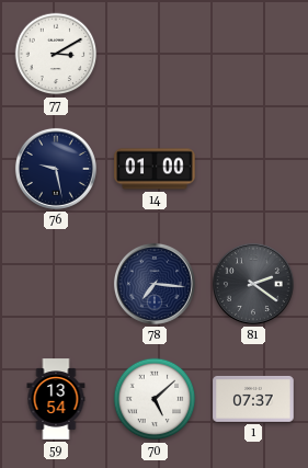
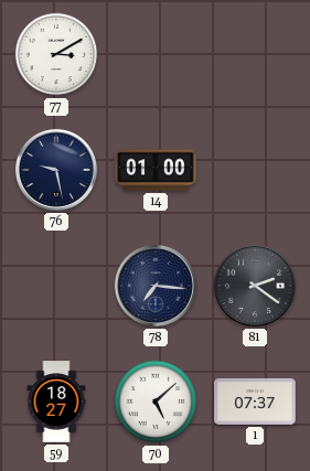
59: 13:54 -> 18:27
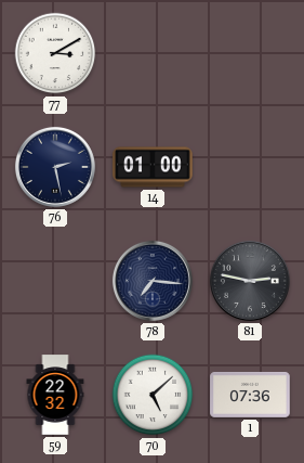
76: 9:28 -> 2:28
81: 2:21 -> 2:47
59: 18:27 -> 22:32
1: 07:37 -> 07:36
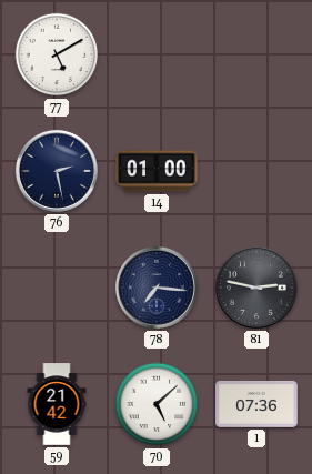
77: 3:10 -> 5:10
59: 22:32 -> 21:42
